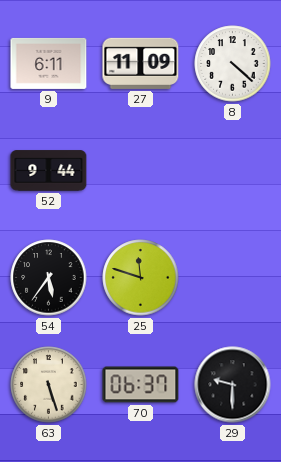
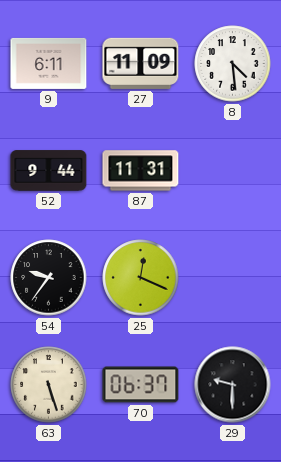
8: 4:22 -> 4:29
87: none -> 11:31
54: 5:36 -> 9:36
25: 11:48 -> 12:19
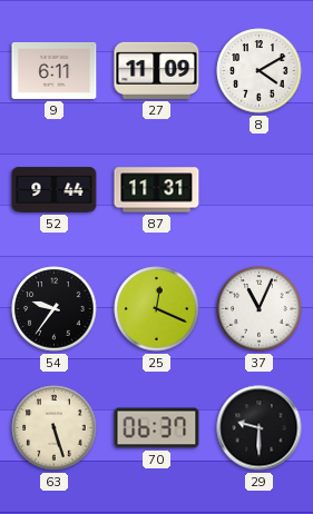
8: 4:29 -> 4:10
37: none -> 11:04
